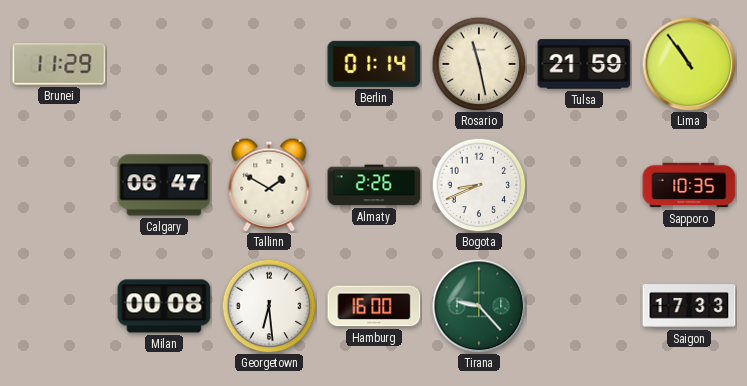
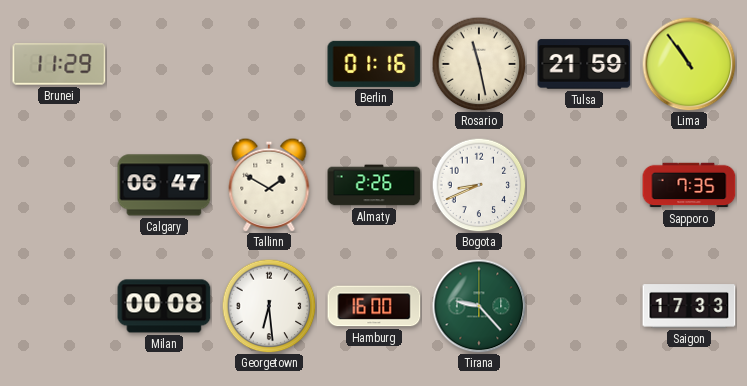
Berlin: 01:14 -> 01:16
Sapporo: 10:35 -> 7:35
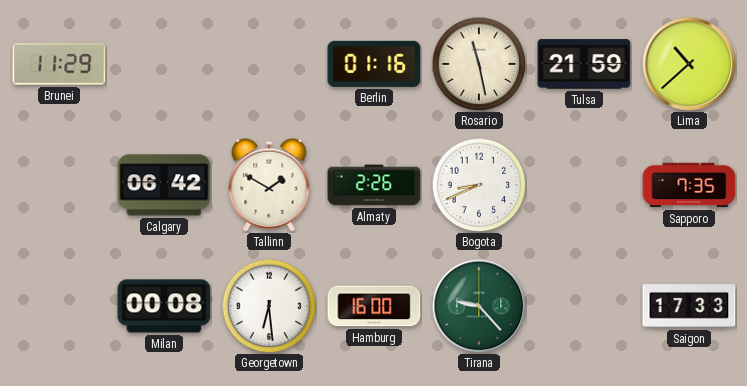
Lima: 10:54 -> 10:38
Calgary: 06:47 -> 06:42
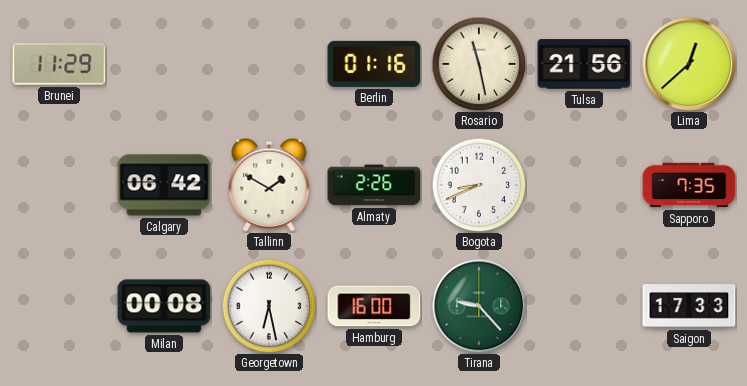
Tulsa: 21:59 -> 21:56
Lima: 10:38 -> 12:38
Georgetown: 6:29 -> 6:28
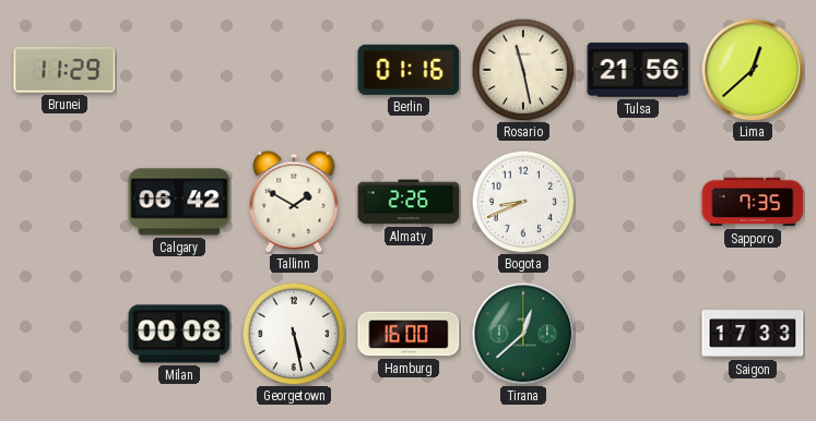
Georgetown: 6:28 -> 5:28
Tirana: 9:23 -> 12:38
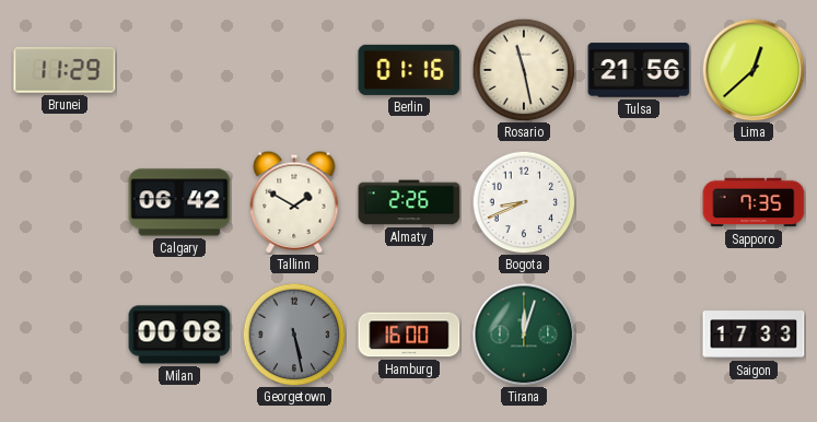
Georgetown dial: white -> grey
Tirana: 12:38 -> 12:03
